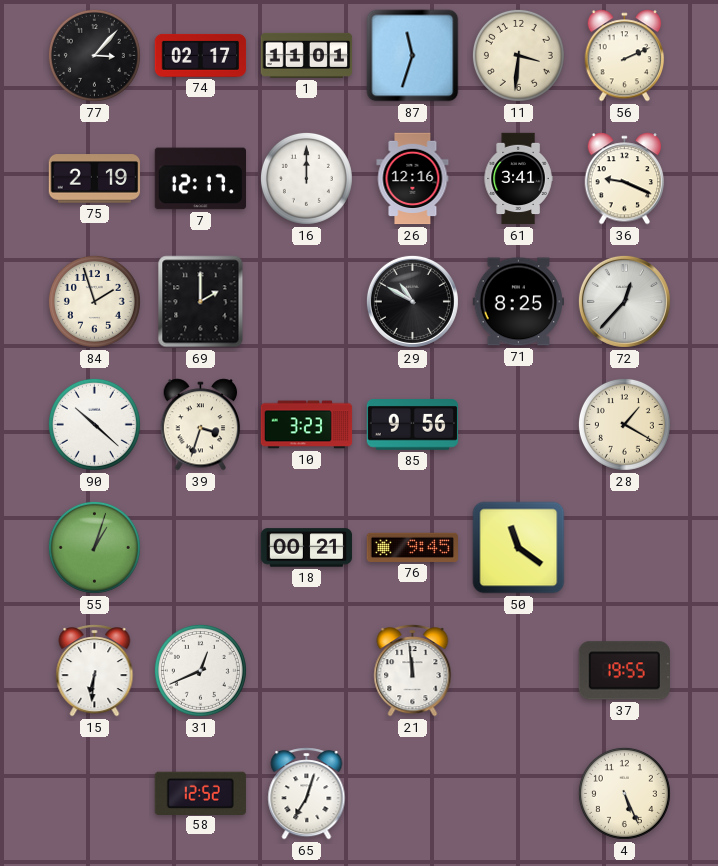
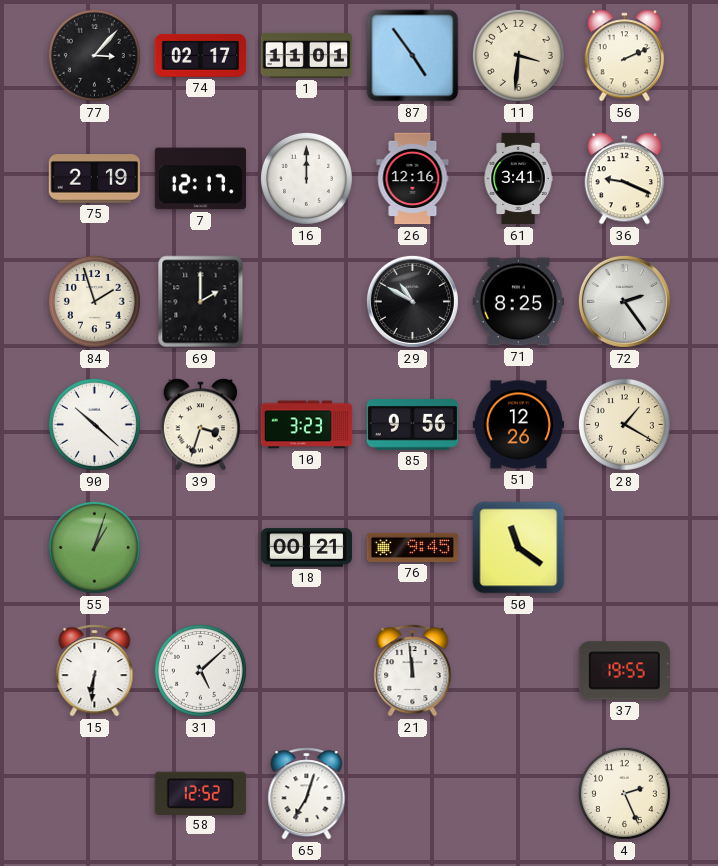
87: 11:33 -> 4:54
72: 12:37 -> 2:24
51: none -> 12:26
31: 12:41 -> 5:08
4: 5:26 -> 2:26
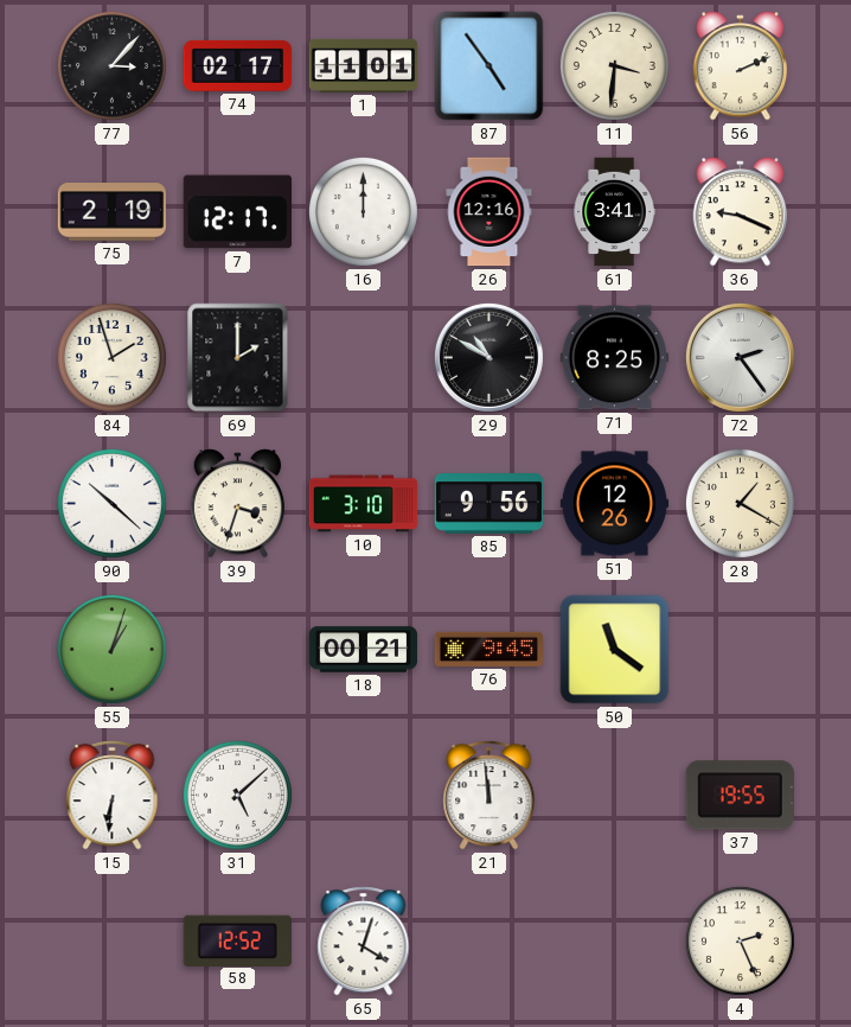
10: 3:23 -> 3:10
65: 7:03 -> 4:03
